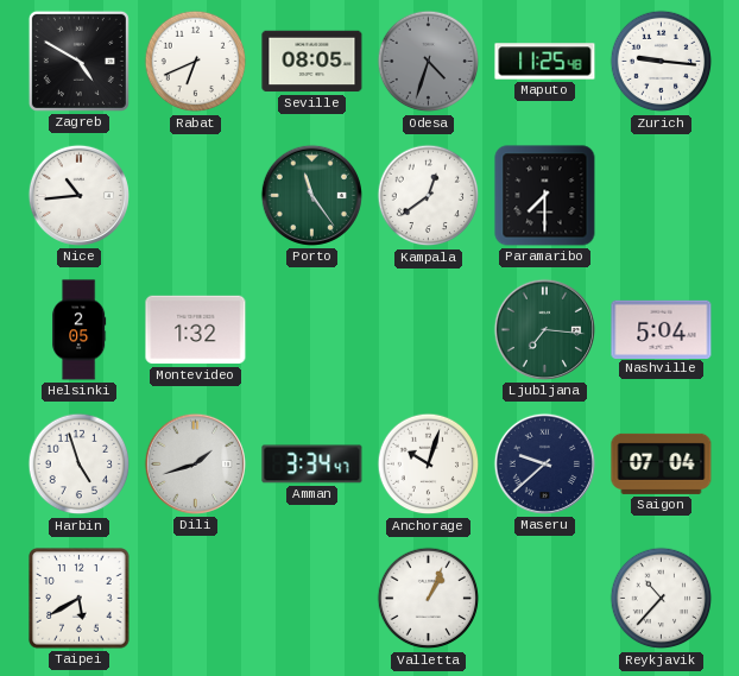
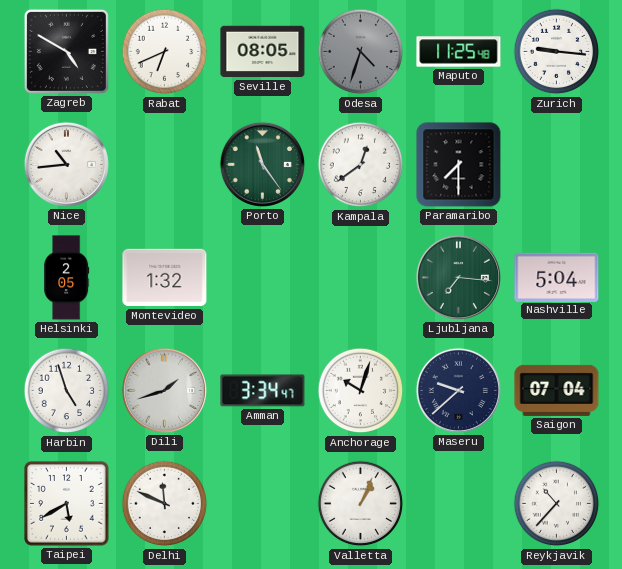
Delhi: none -> 11:49
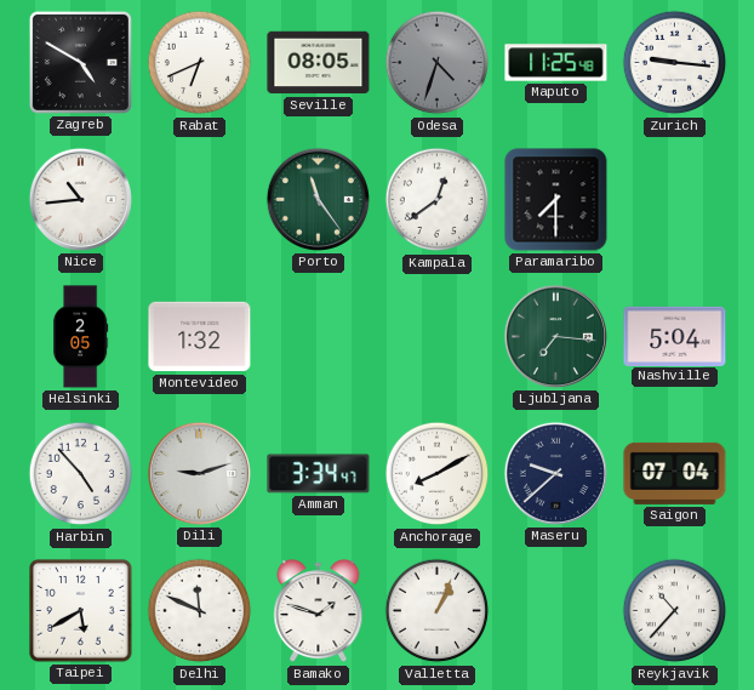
Harbin: 4:57 -> 4:53
Dili: 1:42 -> 9:12
Anchorage: 10:03 -> 8:10
Bamako: none -> 1:48
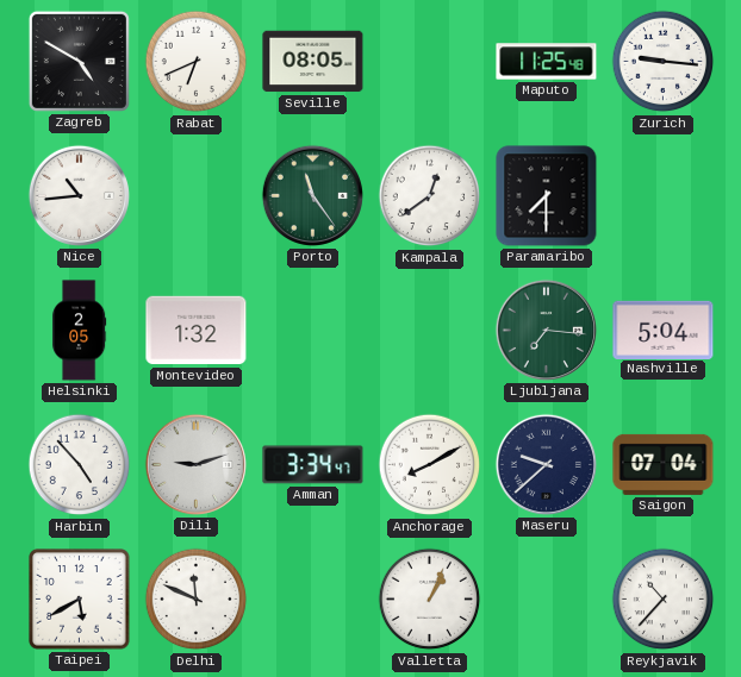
Odesa: 4:33 -> none
Bamako: 1:48 -> none
